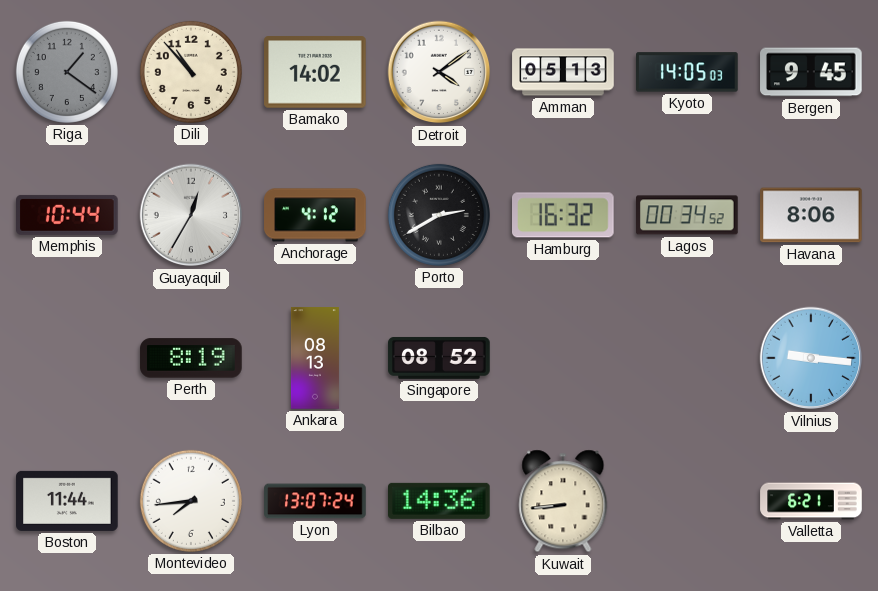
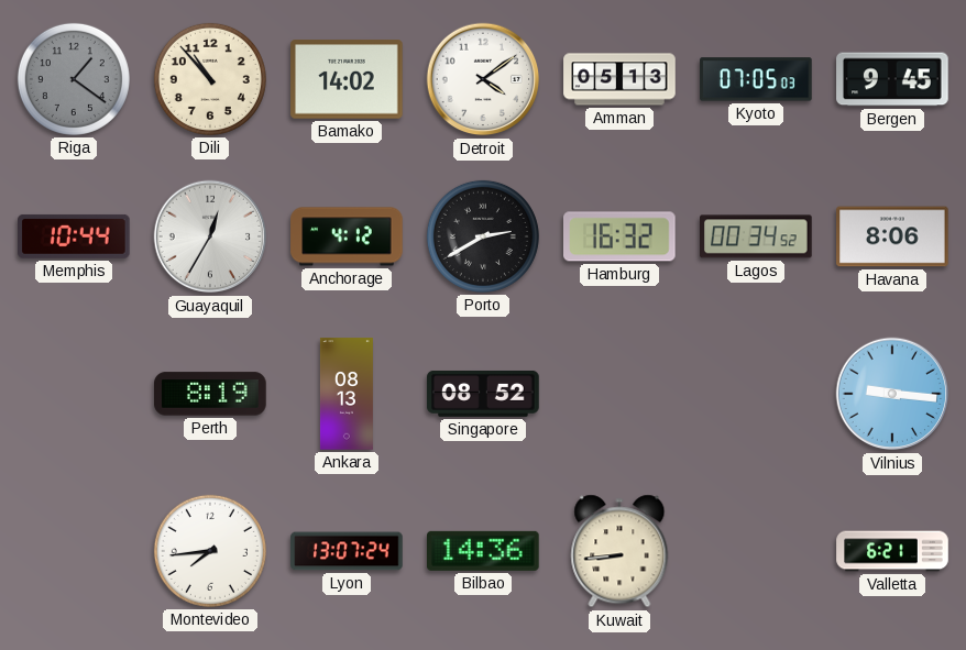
Kyoto: 14:05 -> 07:05
Boston: 11:44 -> none
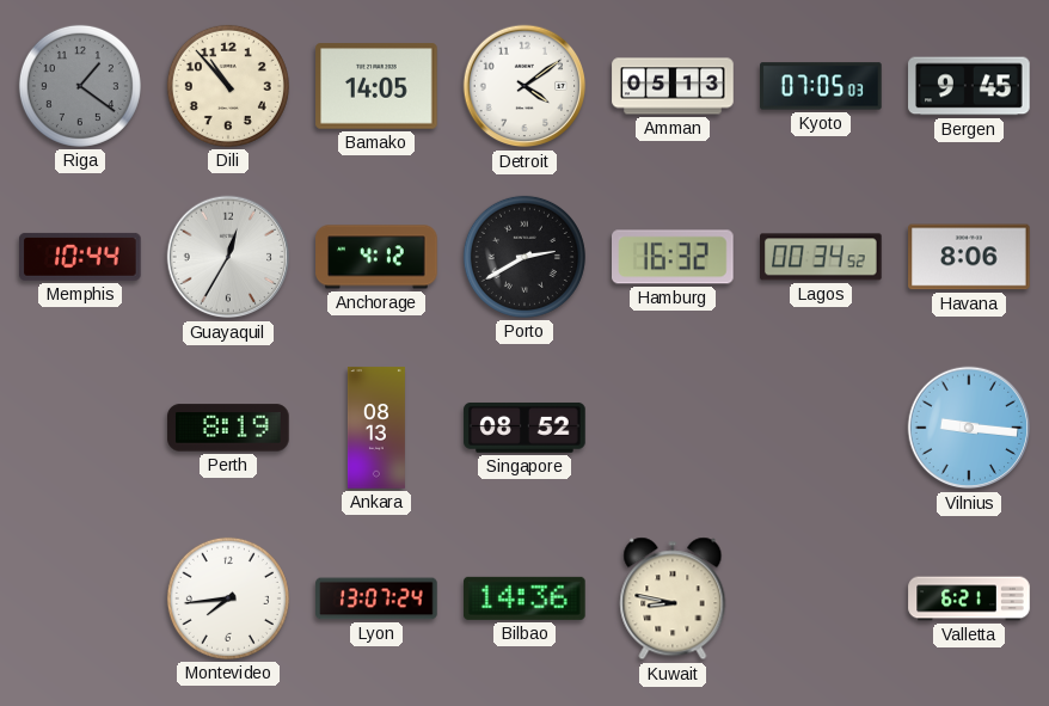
Bamako: 14:02 -> 14:05
Kuwait: 8:44 -> 8:47
